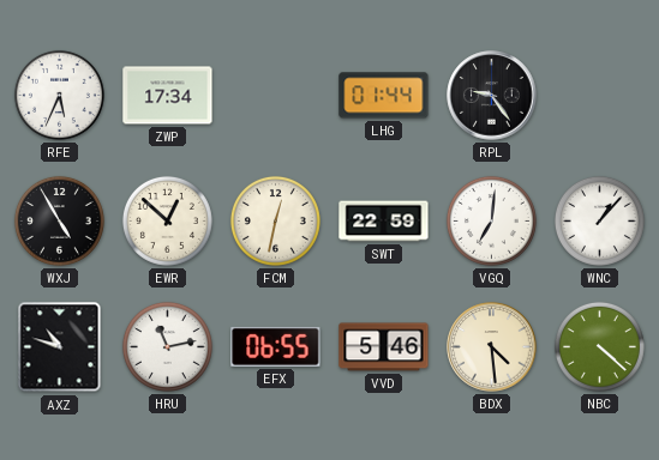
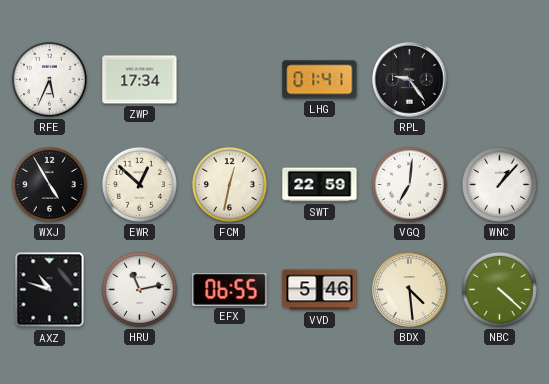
LHG: 01:44 -> 01:41
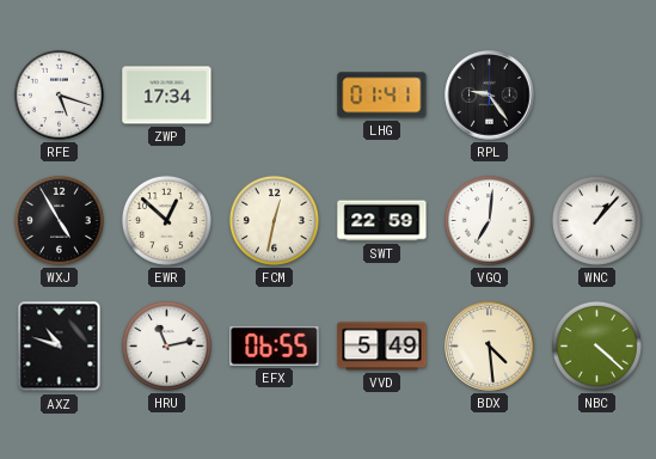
RFE: 5:34 -> 5:18
VVD: 5:46 -> 5:49
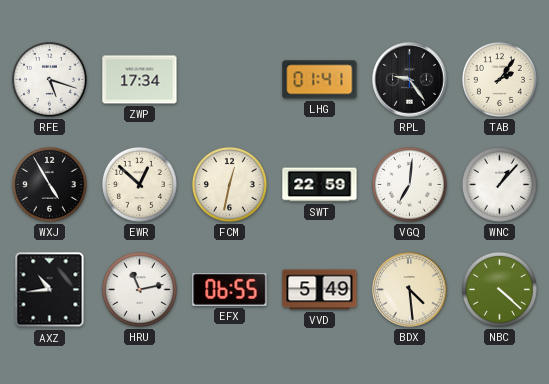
TAB: none -> 2:06
AXZ: 10:48 -> 10:44
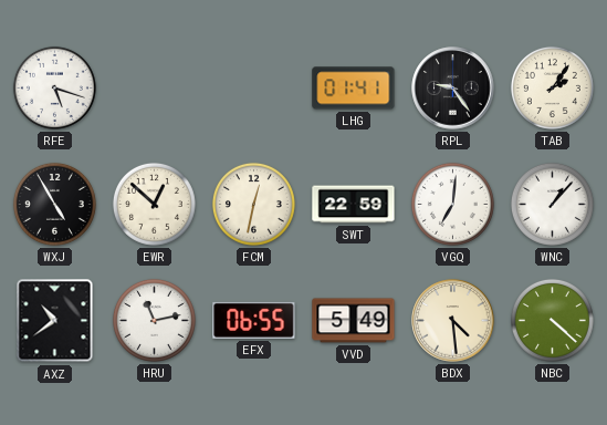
ZWP: 17:34 -> none
AXZ: 10:44 -> 10:39
